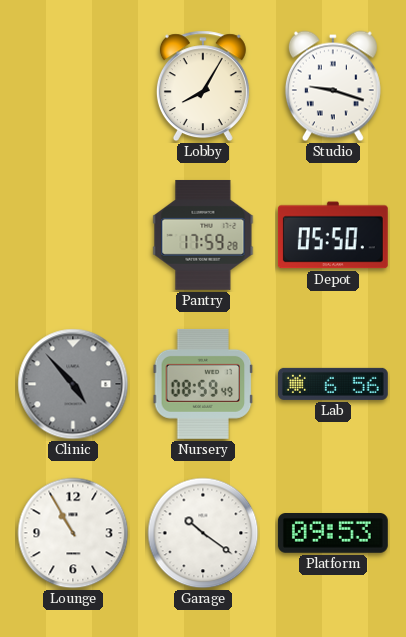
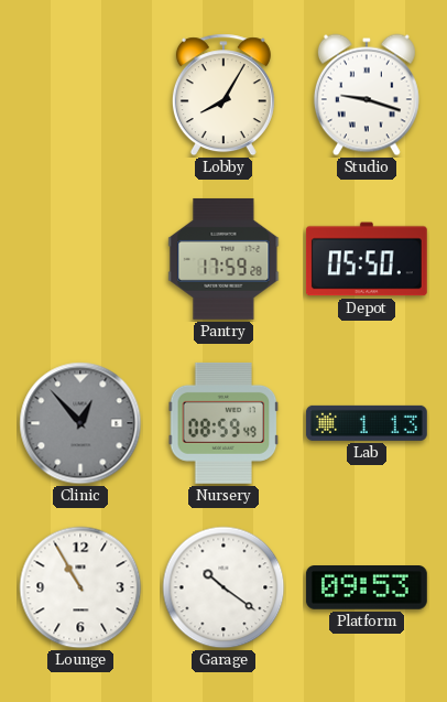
Clinic: 4:53 -> 12:53
Lab: 6:56 -> 1:13
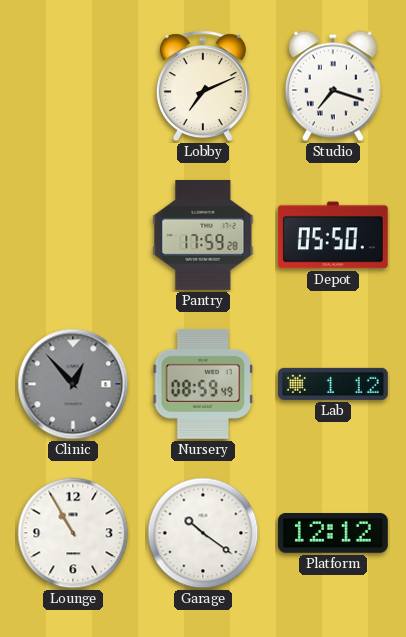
Lobby: 8:05 -> 7:11
Studio: 9:18 -> 7:18
Lab: 1:13 -> 1:12
Platform: 09:53 -> 12:12
